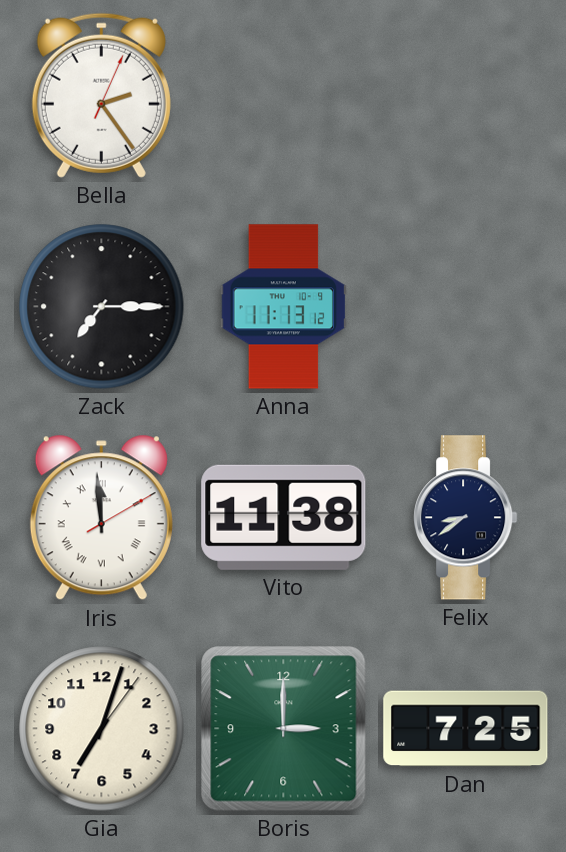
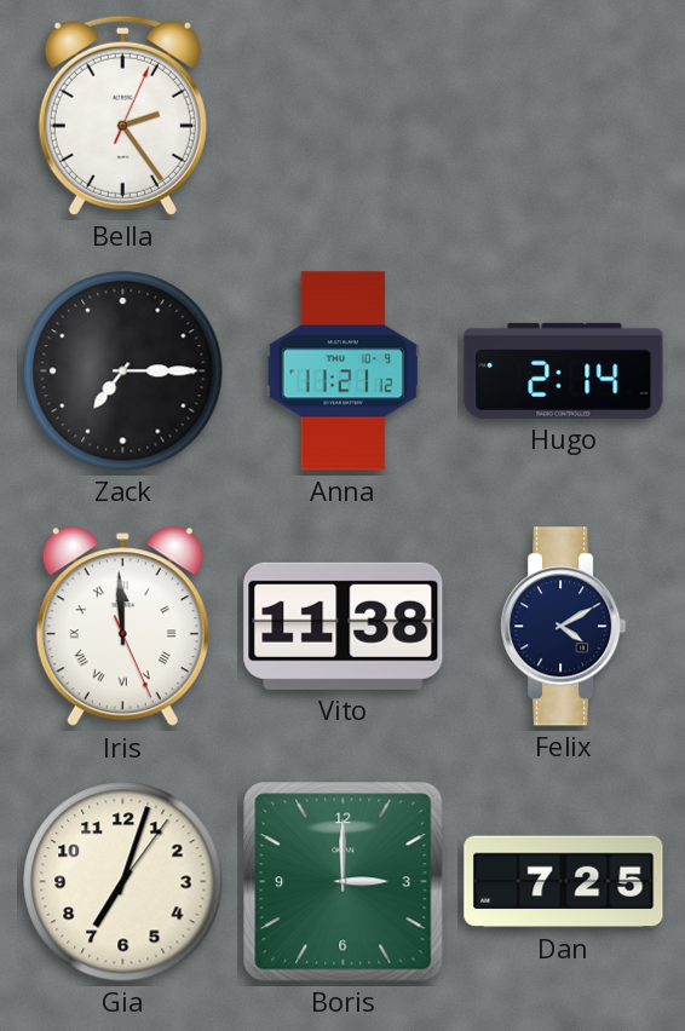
Anna: 11:13 -> 11:21
Hugo: none -> 2:14
Iris: 11:59:10 -> 11:59:26
Felix: 8:39 -> 4:10
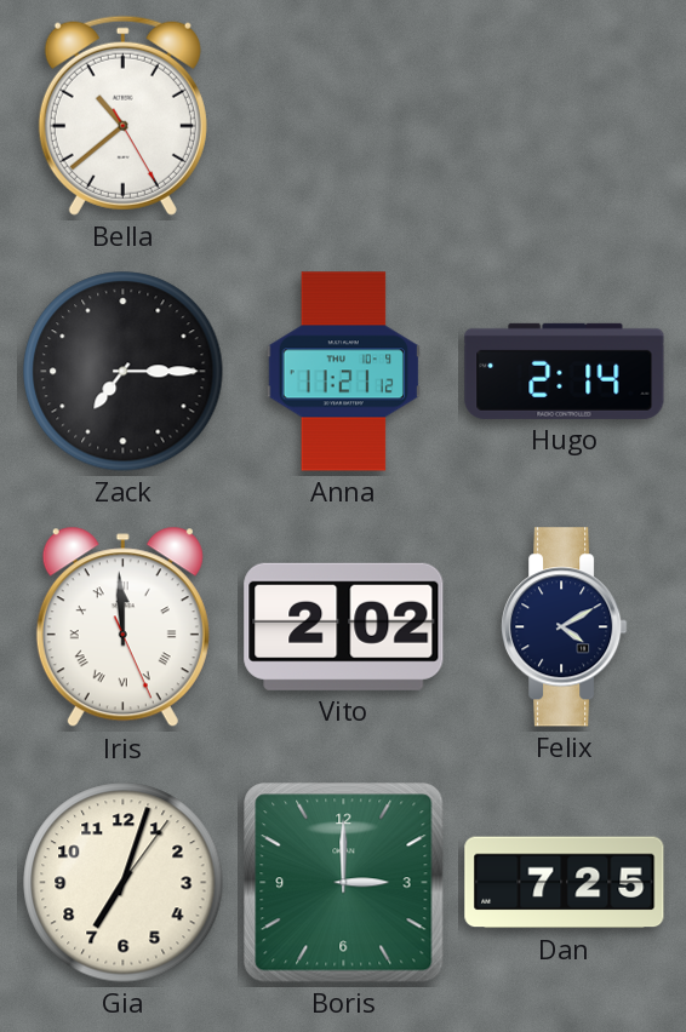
Bella: 2:24 -> 10:38
Vito: 11:38 -> 2:02
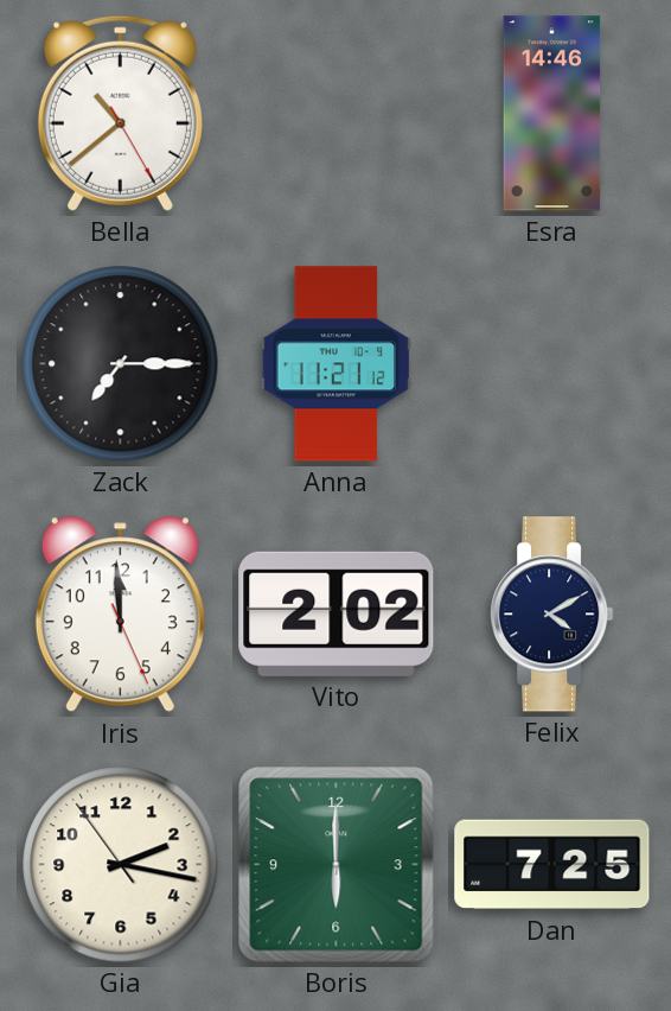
Esra: none -> 14:46
Hugo: 2:14 -> none
Iris numerals: Roman -> Arabic
Gia: 7:03 -> 2:16
Boris: 3:00 -> 6:00
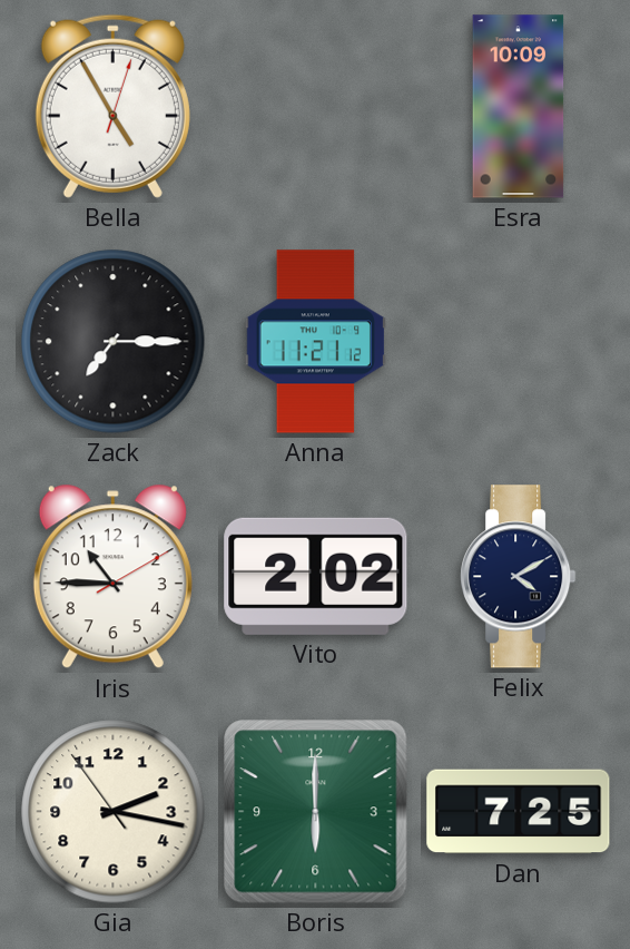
Bella: 10:38 -> 4:55
Esra: 14:46 -> 10:09
Iris: 11:59 -> 10:45
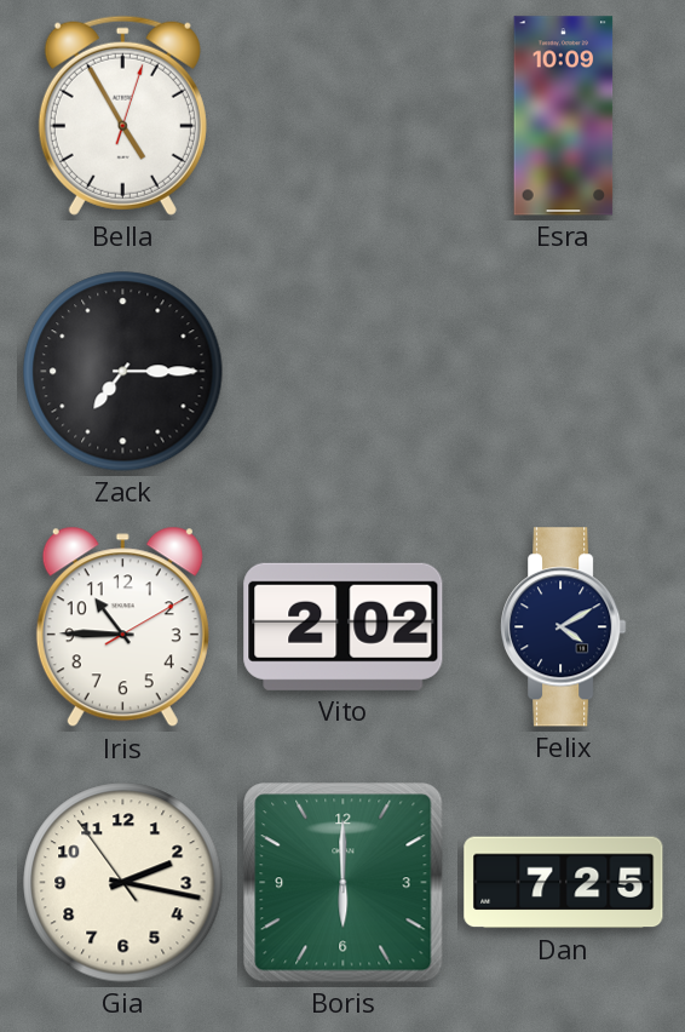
Anna: 11:21 -> none
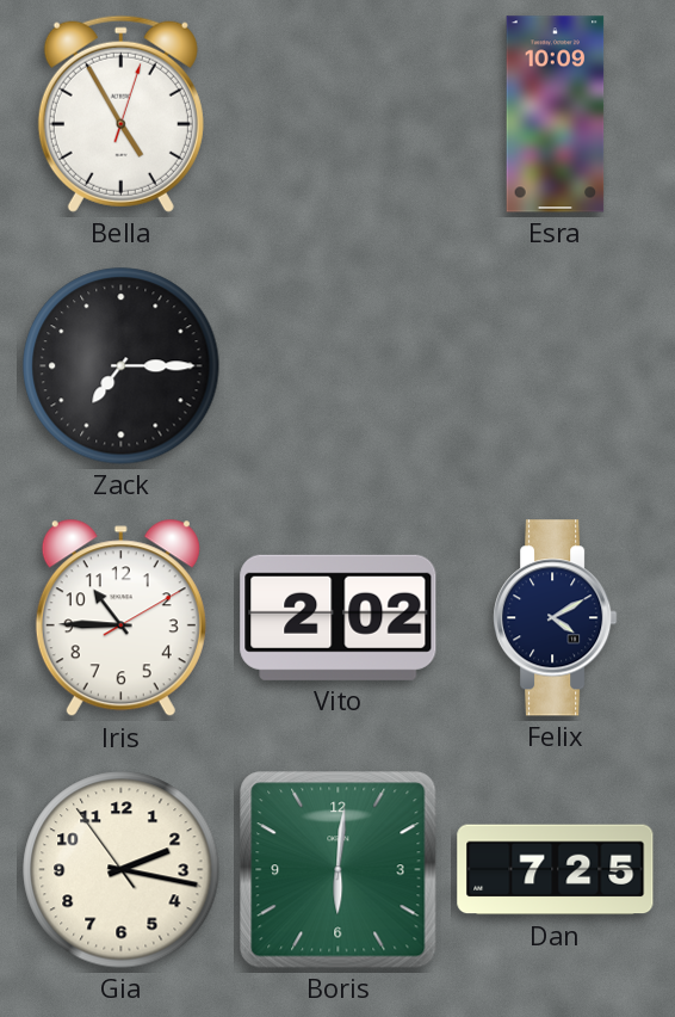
Boris: 6:00 -> 6:01
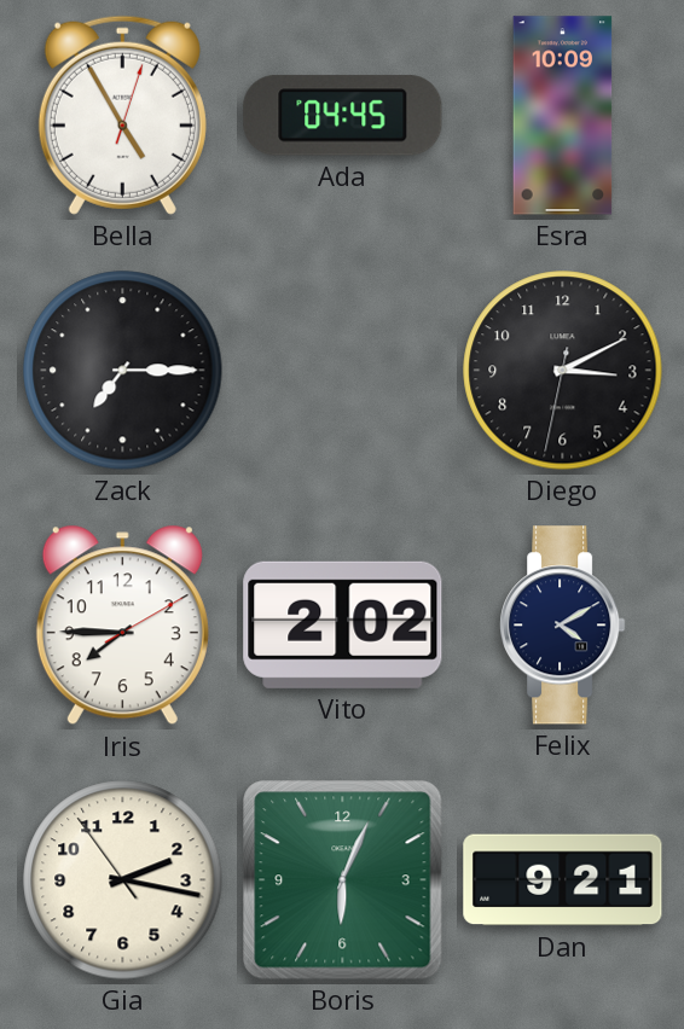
Ada: none -> 04:45
Diego: none -> 3:10
Iris: 10:45 -> 7:45
Boris: 6:01 -> 6:04
Dan: 7:25 -> 9:21
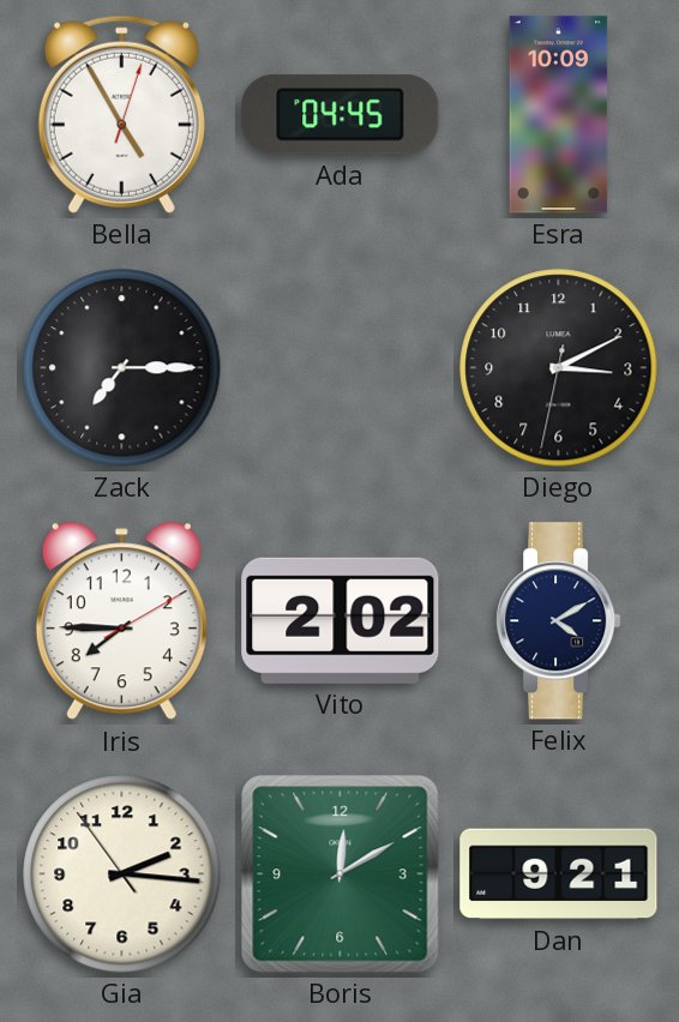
Gia: 2:16 -> 2:15
Boris: 6:04 -> 12:10
